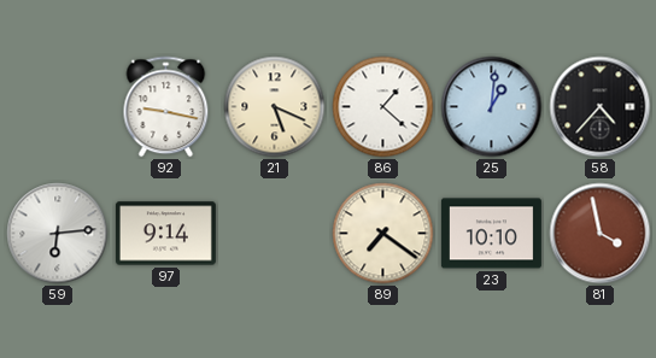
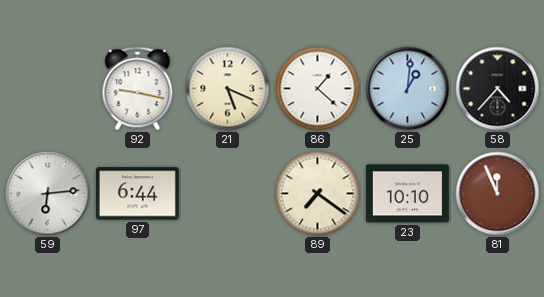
97: 9:14 -> 6:44
81: 3:58 -> 11:56
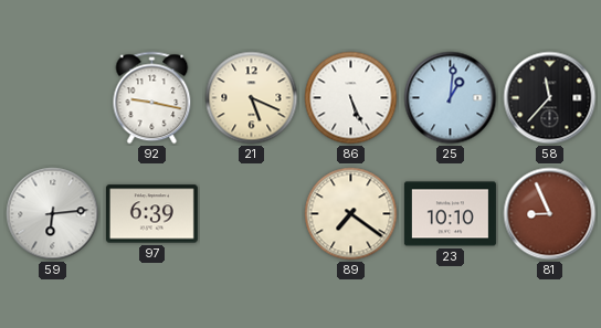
86: 1:22 -> 5:26
58: 4:37 -> 11:37
97: 6:44 -> 6:39
81: 11:56 -> 8:56
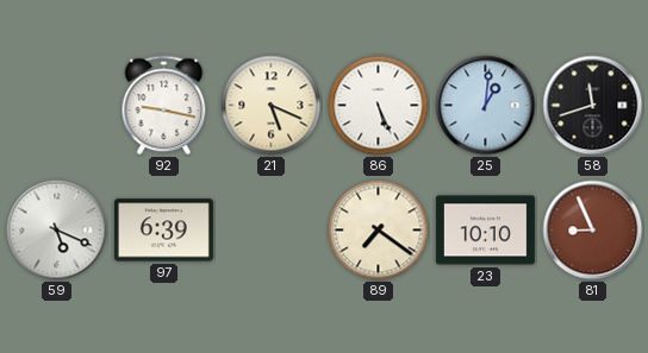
58: 11:37 -> 11:42
59: 6:14 -> 5:19
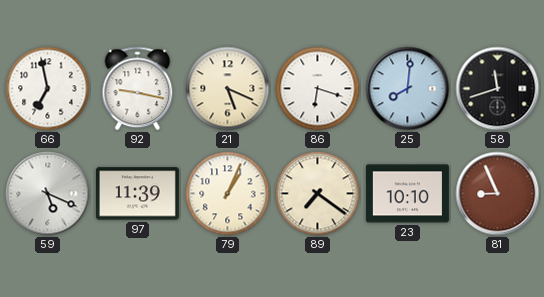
66: none -> 6:58
86: 5:26 -> 6:18
25: 1:01 -> 8:01
97: 6:39 -> 11:39
79: none -> 1:04
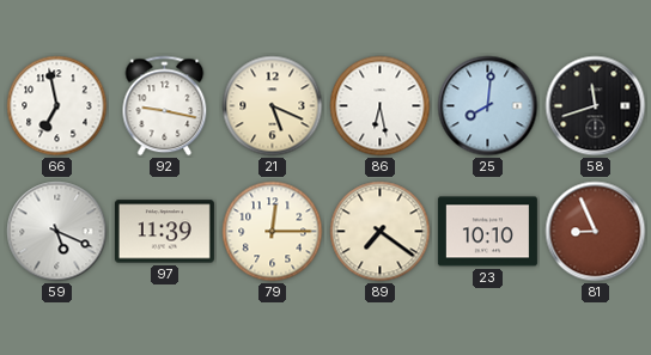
86: 6:18 -> 6:28
79: 1:04 -> 12:15
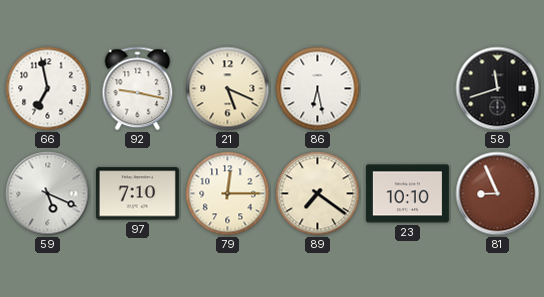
25: 8:01 -> none
97: 11:39 -> 7:10
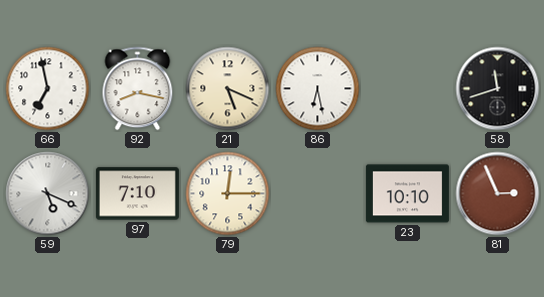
92: 9:17 -> 8:17
89: 7:21 -> none
81: 8:56 -> 2:56
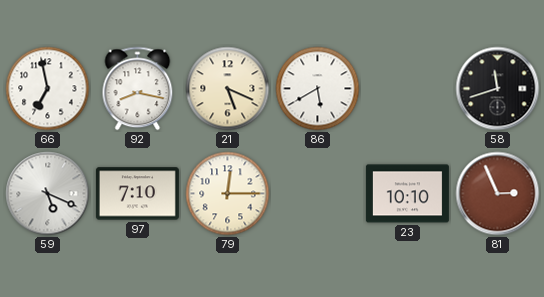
86: 6:28 -> 5:40
